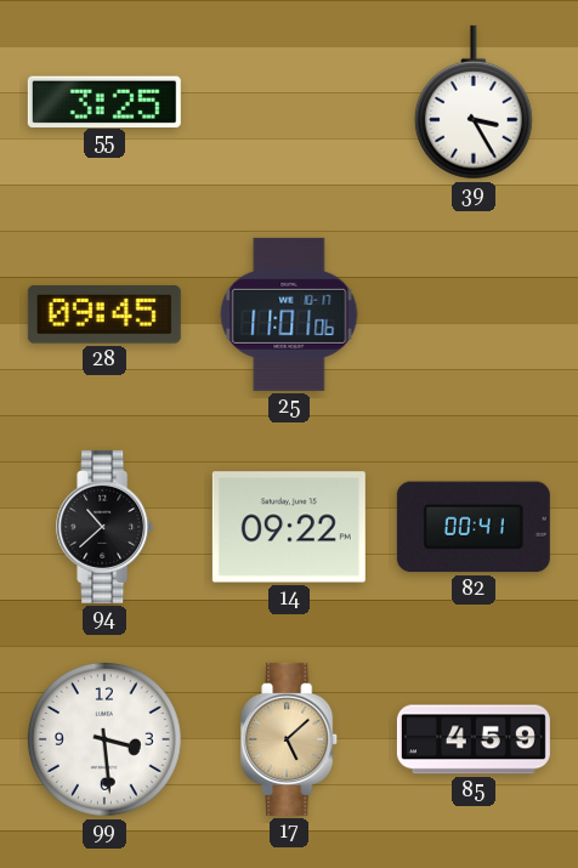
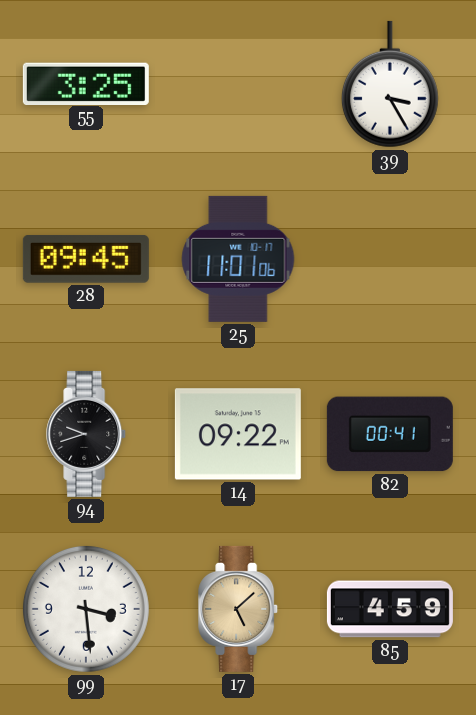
94: 10:38 -> 9:42
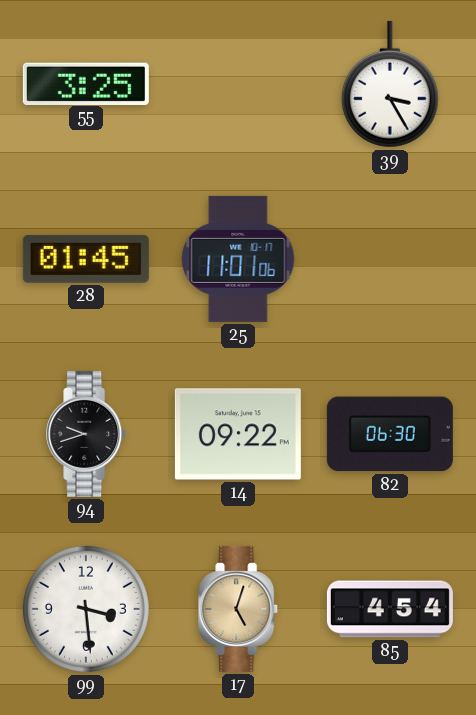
28: 09:45 -> 01:45
82: 00:41 -> 06:30
17: 5:08 -> 5:03
85: 4:59 -> 4:54
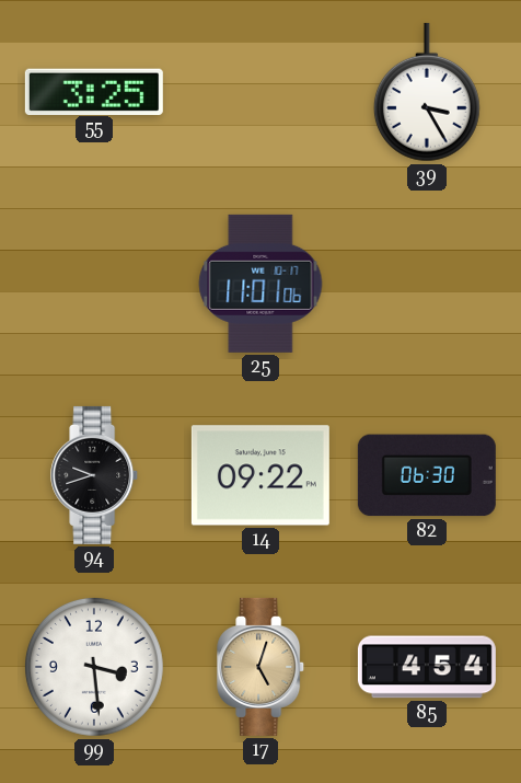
28: 01:45 -> none
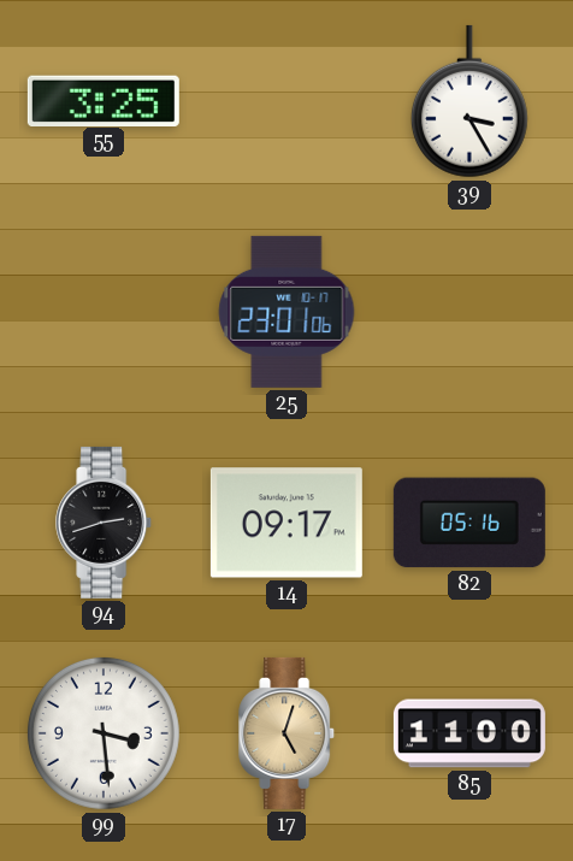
25: 11:01 -> 23:01
94: 9:42 -> 2:42
14: 09:22 -> 09:17
82: 06:30 -> 05:16
85: 4:54 -> 11:00
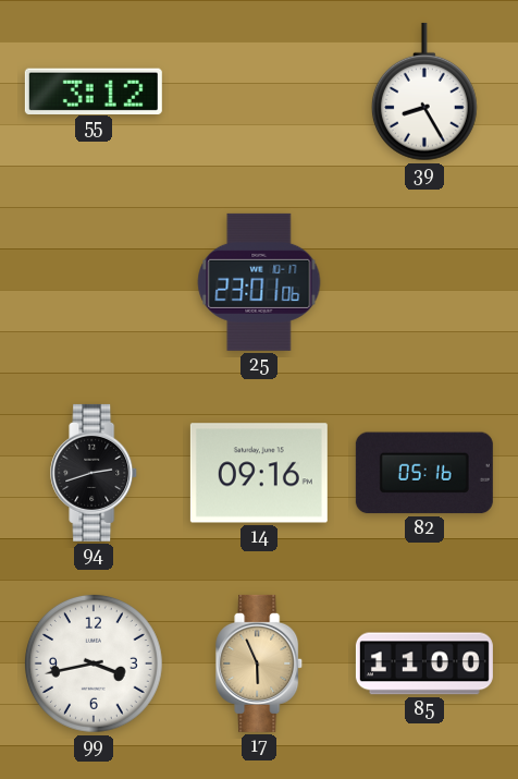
55: 3:25 -> 3:12
39: 3:25 -> 8:25
14: 09:17 -> 09:16
99: 3:29 -> 3:43
17: 5:03 -> 5:56
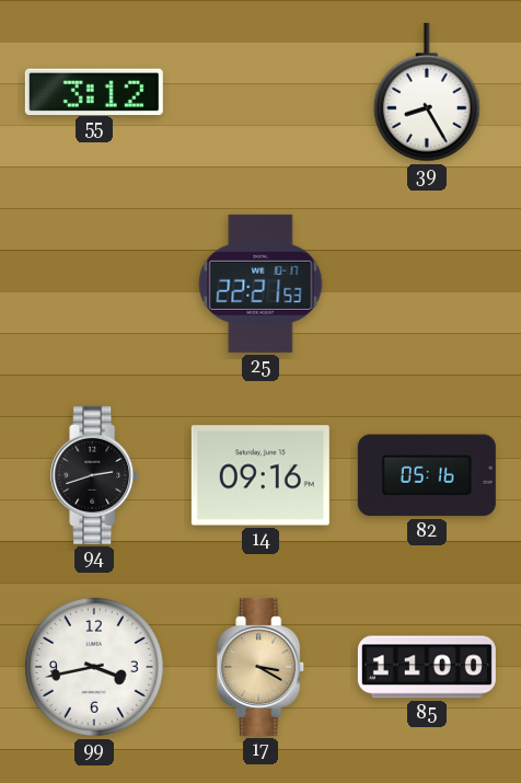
25: 23:01 -> 22:21
17: 5:56 -> 3:20
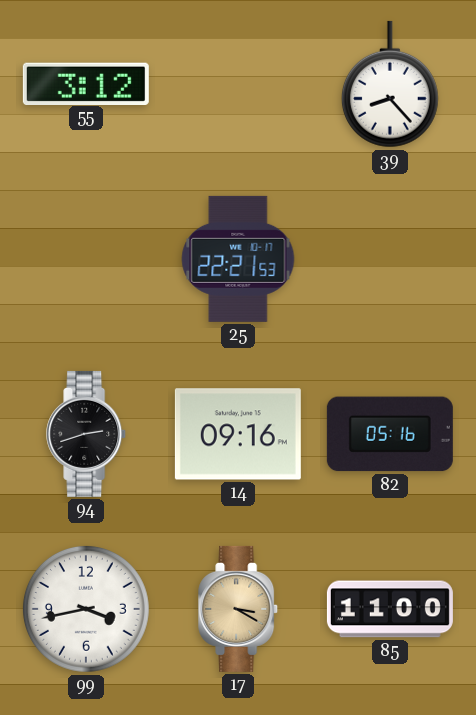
39: 8:25 -> 8:23
